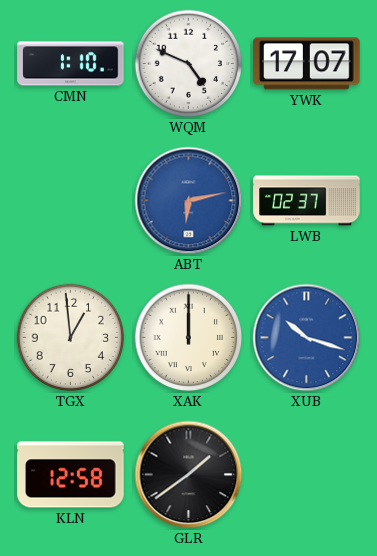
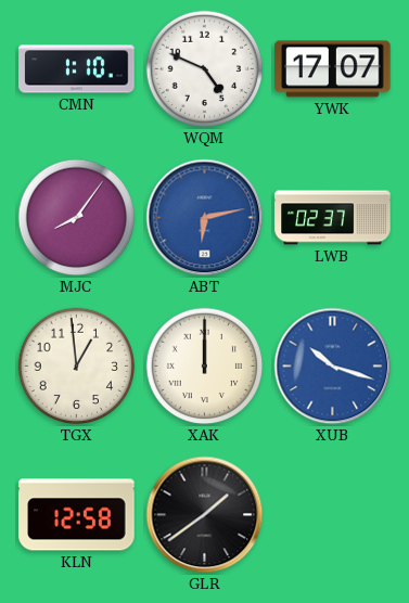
MJC: none -> 8:06
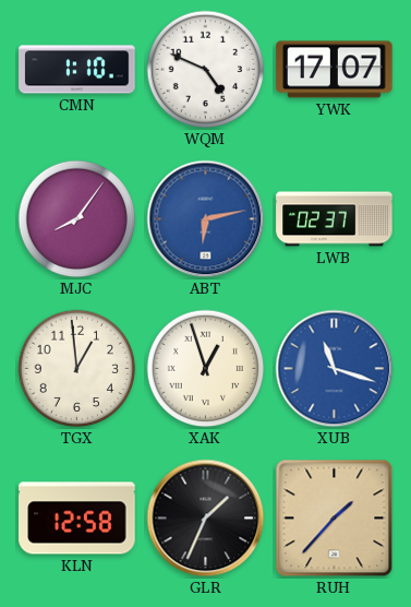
XAK: 12:00 -> 12:57
XUB: 10:18 -> 11:18
GLR: 1:39 -> 1:34
RUH: none -> 1:37
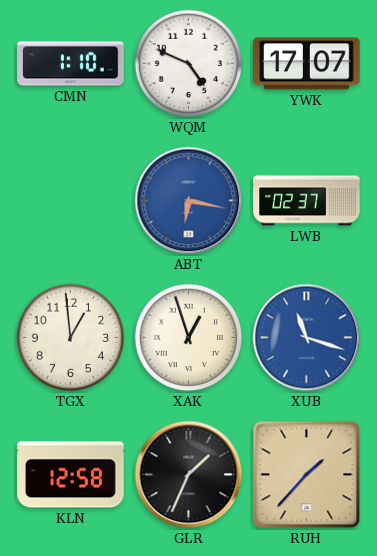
MJC: 8:06 -> none
ABT: 6:13 -> 6:17
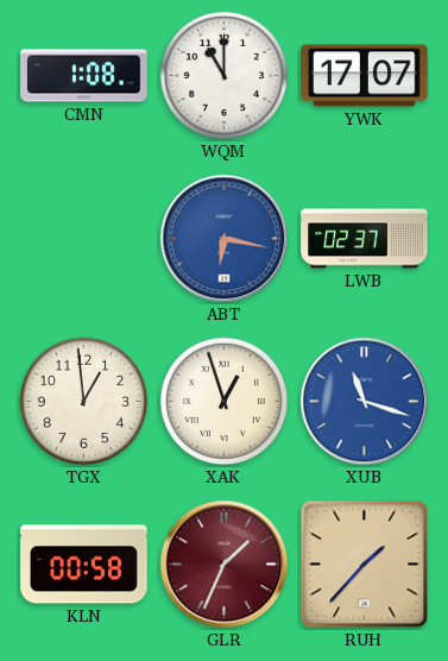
CMN: 1:10 -> 1:08
WQM: 4:49 -> 11:00
KLN: 12:58 -> 00:58
GLR dial: black -> burgundy
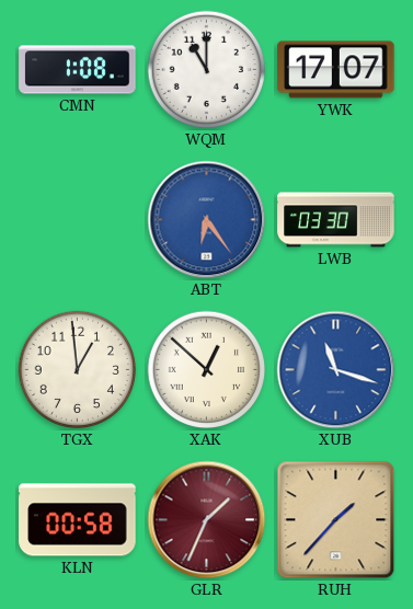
ABT: 6:17 -> 6:24
LWB: 02:37 -> 03:30
XAK: 12:57 -> 12:52
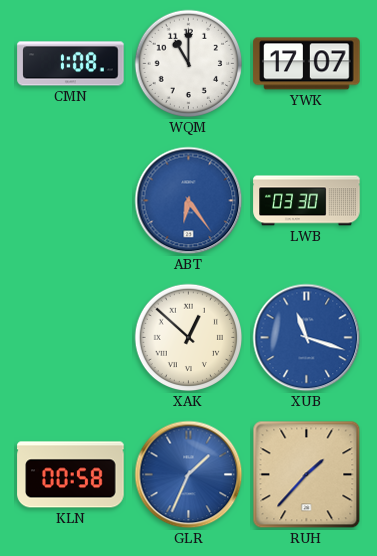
TGX: 12:59 -> none
GLR dial: burgundy -> blue
